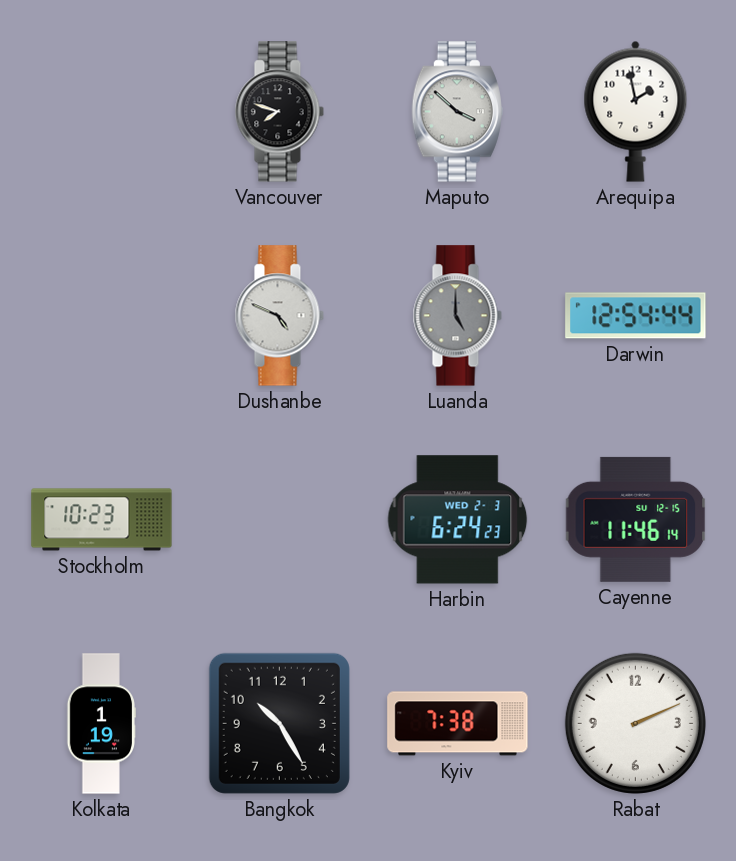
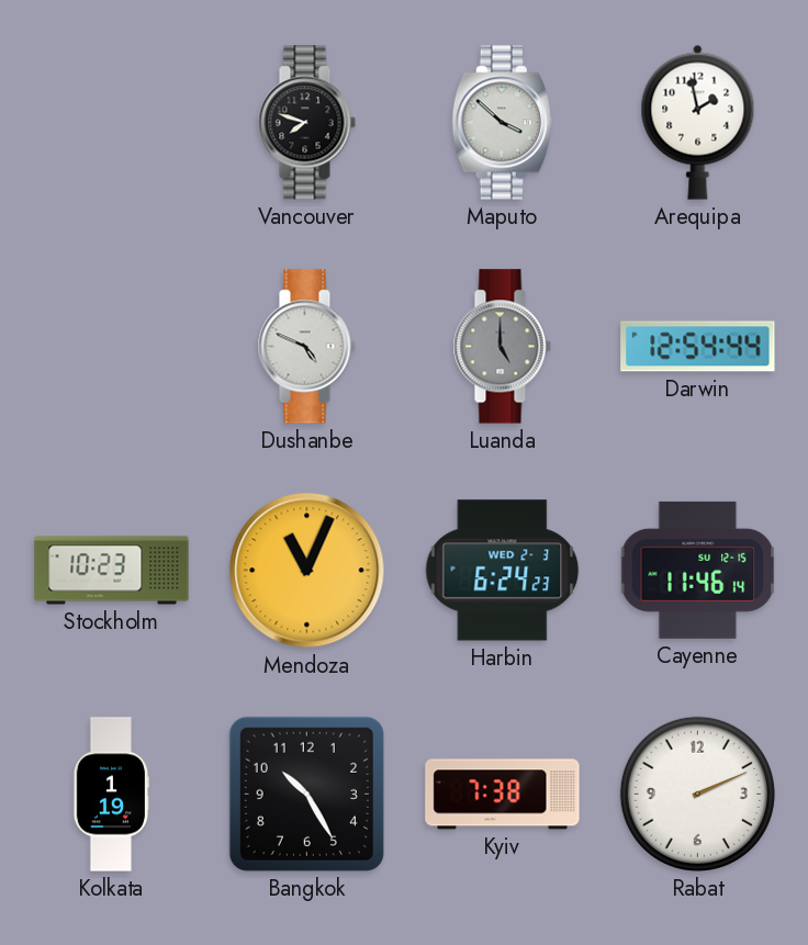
Mendoza: none -> 11:04
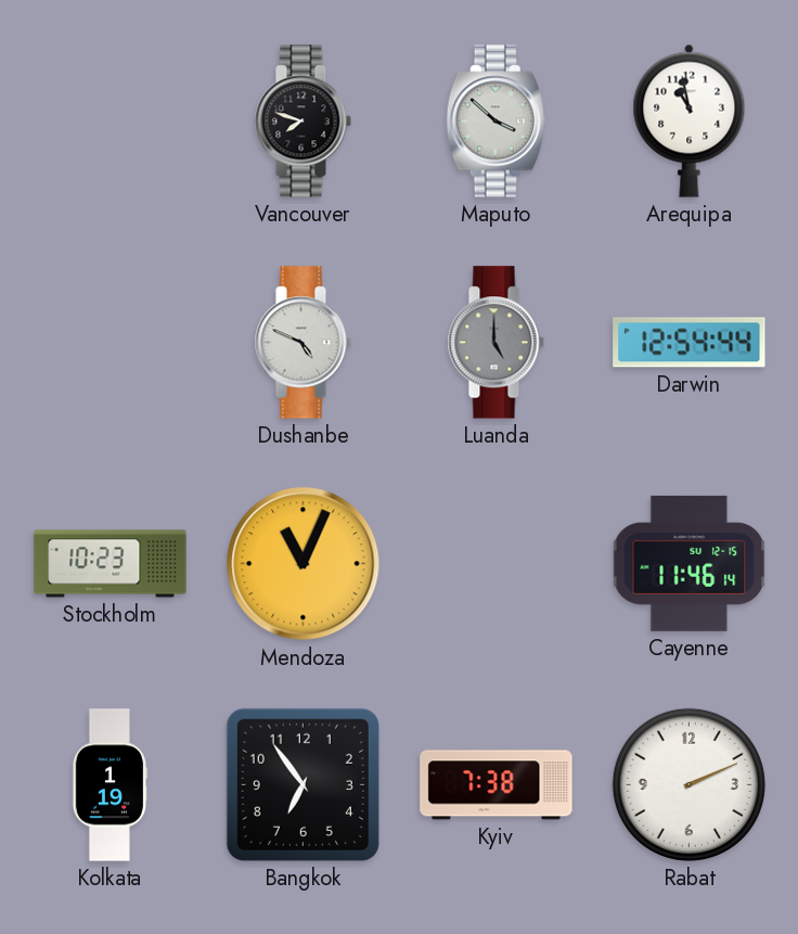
Arequipa: 1:58 -> 10:58
Harbin: 6:24 -> none
Bangkok: 10:25 -> 6:54
